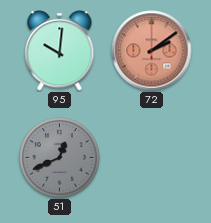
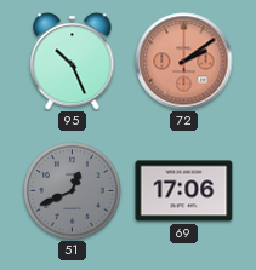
95: 10:01 -> 10:26
69: none -> 17:06
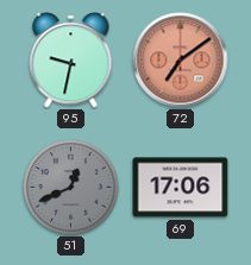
95: 10:26 -> 9:32
72: 2:09 -> 7:09
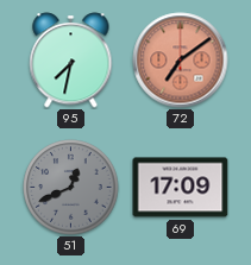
95: 9:32 -> 7:32
69: 17:06 -> 17:09
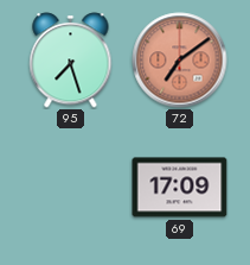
95: 7:32 -> 7:27
51: 12:41 -> none
